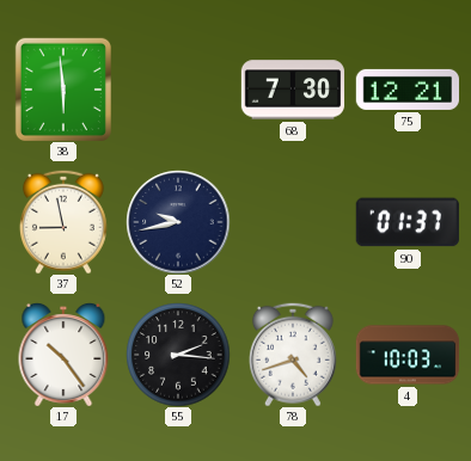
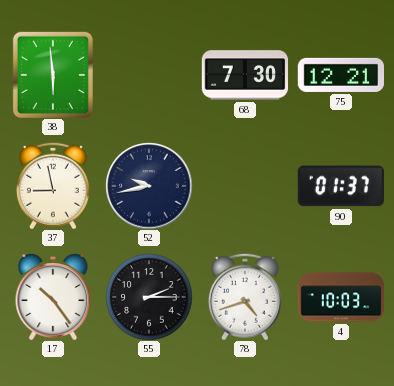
55: 2:16 -> 2:15
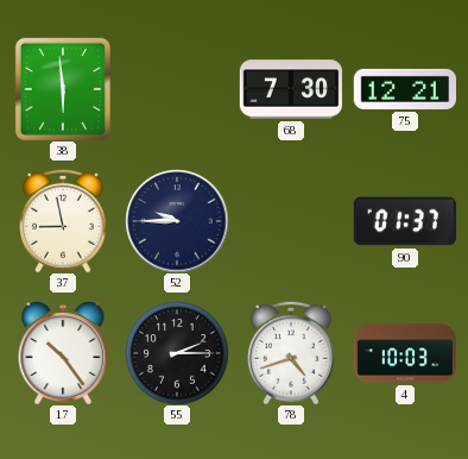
52: 9:43 -> 9:45
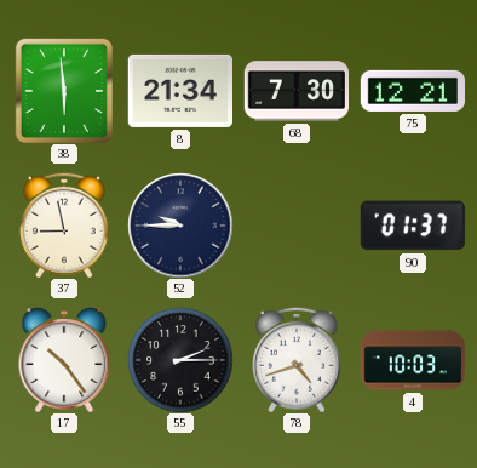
8: none -> 21:34
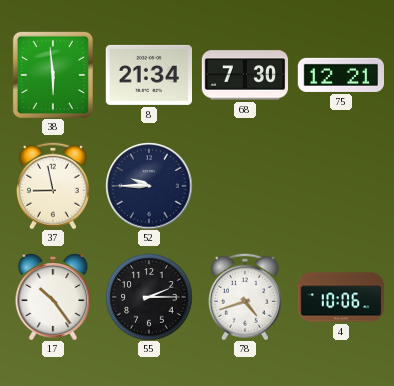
90: 01:37 -> none
4: 10:03 -> 10:06
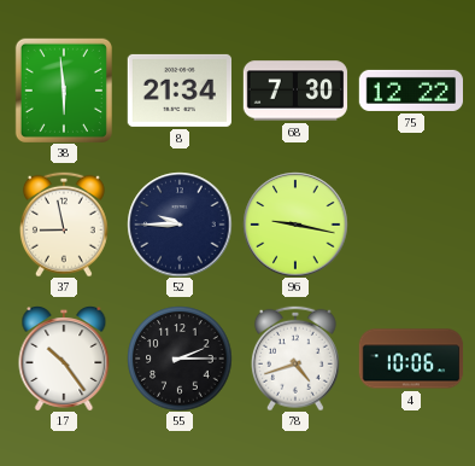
75: 12:21 -> 12:22
96: none -> 9:17
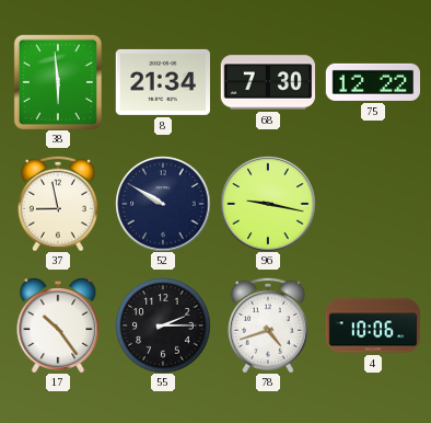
52: 9:45 -> 9:50
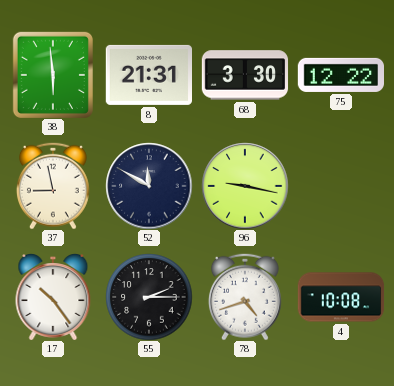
8: 21:34 -> 21:31
68: 7:30 -> 3:30
52: 9:50 -> 11:50
4: 10:06 -> 10:08
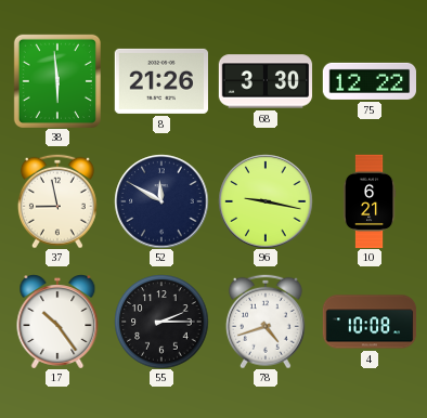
8: 21:31 -> 21:26
10: none -> 6:21
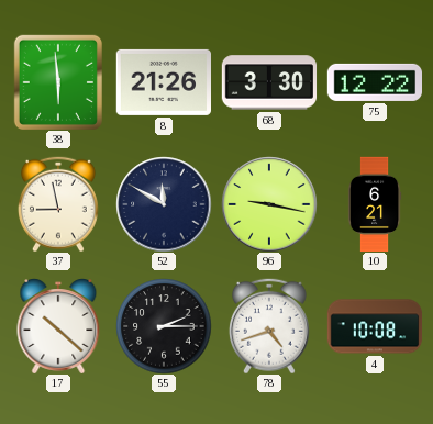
17: 10:24 -> 10:22
